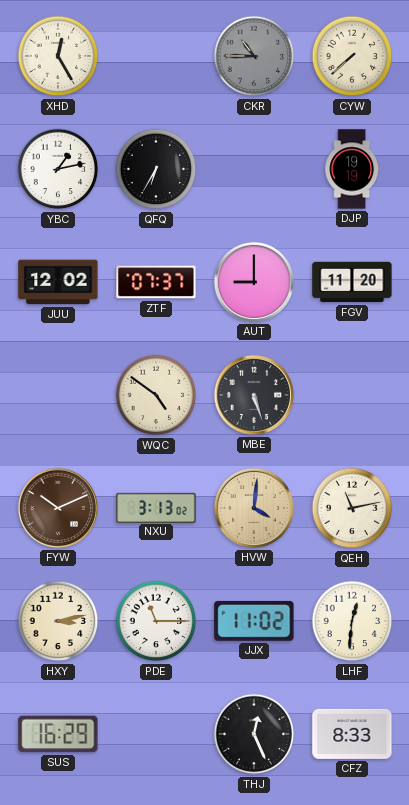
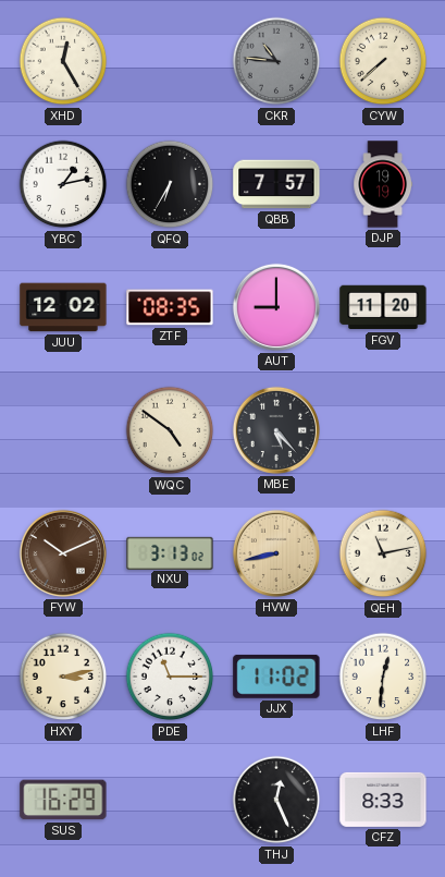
CKR: 10:45 -> 10:46
QBB: none -> 7:57
ZTF: 07:37 -> 08:35
MBE: 5:27 -> 5:23
HVW: 4:01 -> 8:43
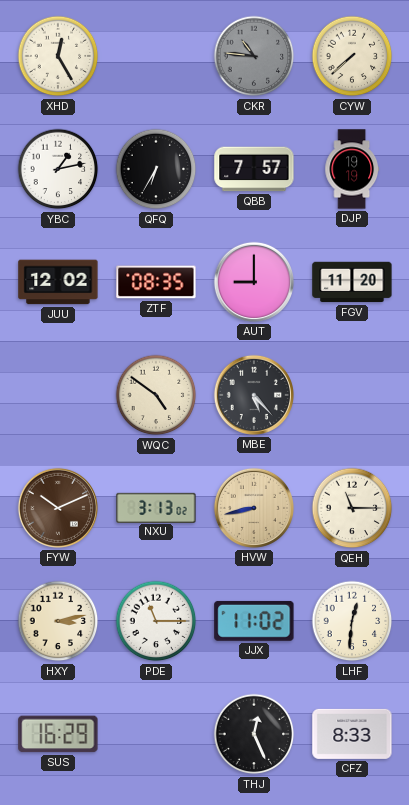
QEH: 11:13 -> 11:15
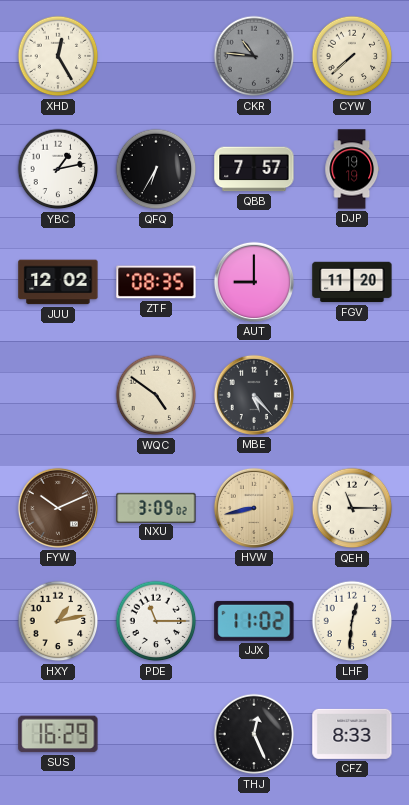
NXU: 3:13 -> 3:09
HXY: 3:13 -> 1:13
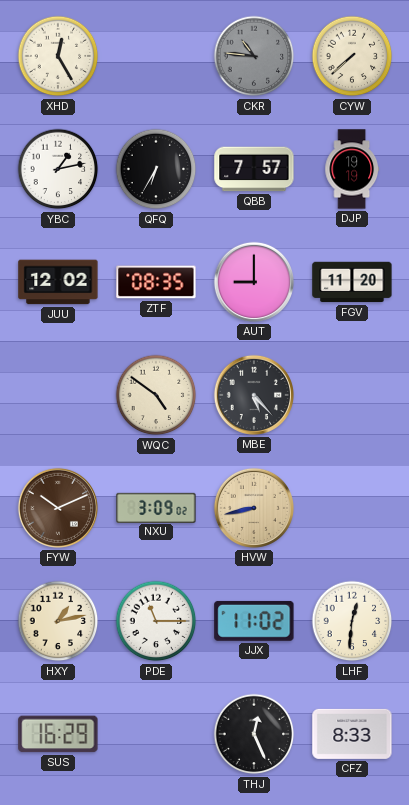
QEH: 11:15 -> none
